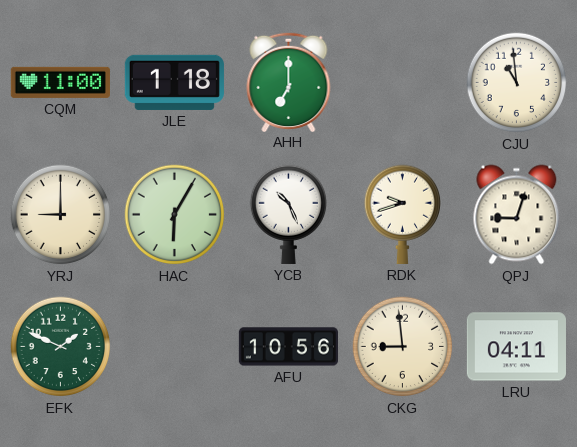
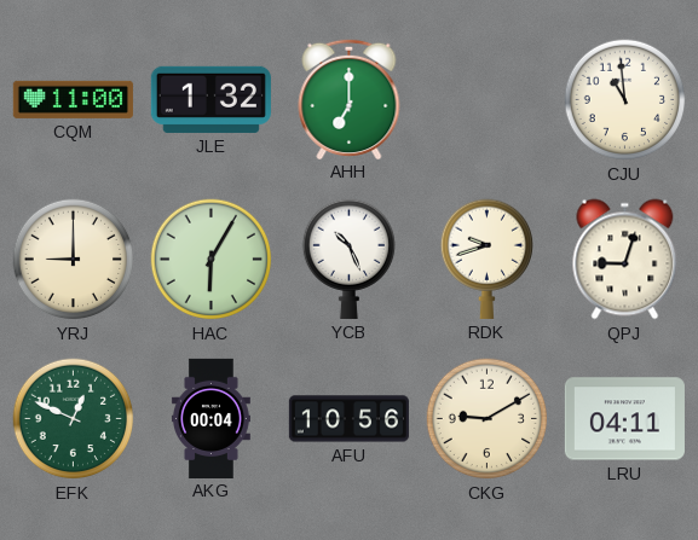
JLE: 1:18 -> 1:32
EFK: 1:49 -> 12:49
AKG: none -> 00:04
CKG: 8:59 -> 9:10
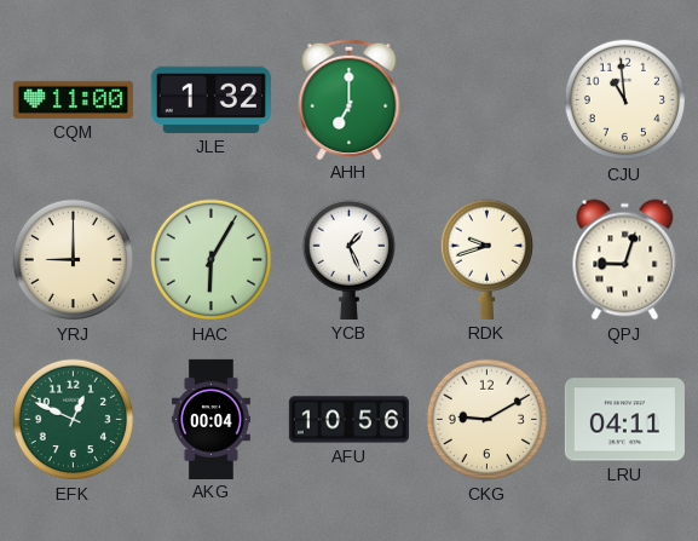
YCB: 10:26 -> 1:26
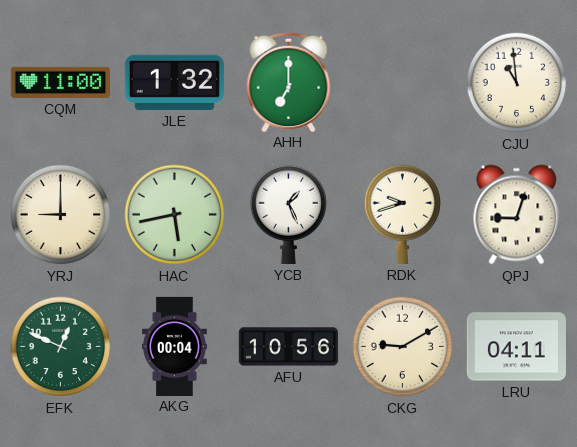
HAC: 6:05 -> 5:43
